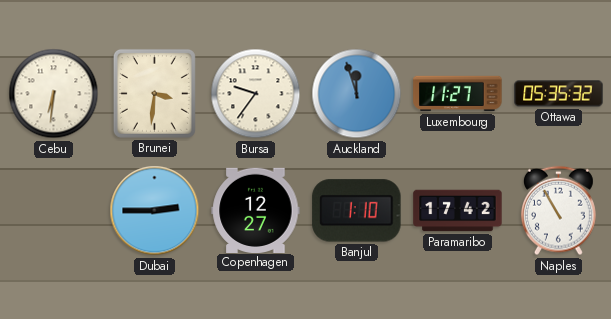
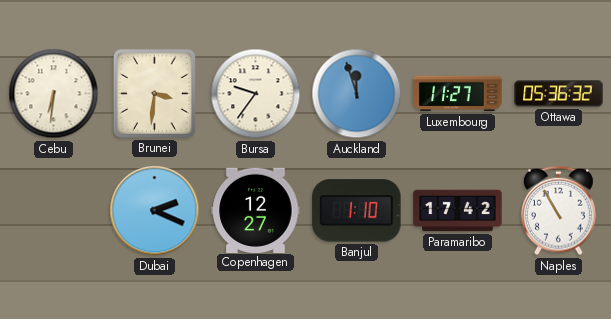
Ottawa: 05:35 -> 05:36
Dubai: 2:45 -> 2:19
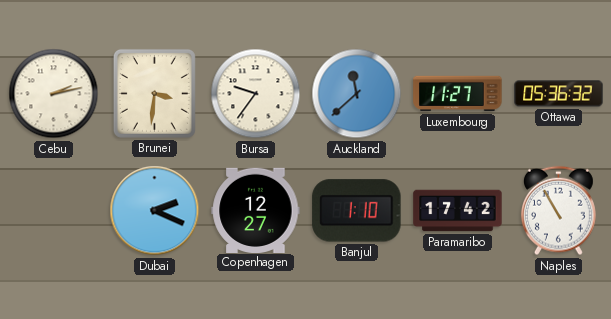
Cebu: 6:31 -> 2:13
Auckland: 11:57 -> 11:38
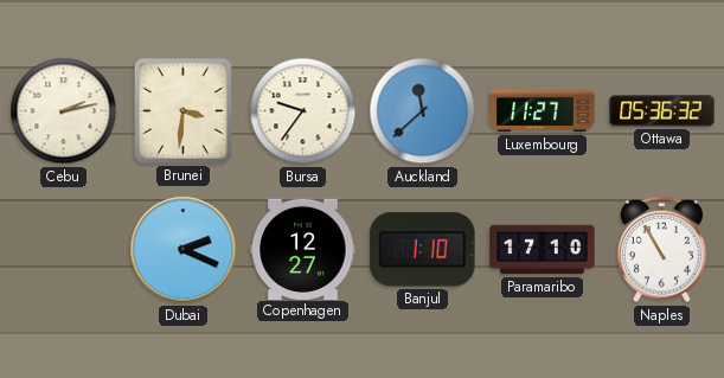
Paramaribo: 17:42 -> 17:10
